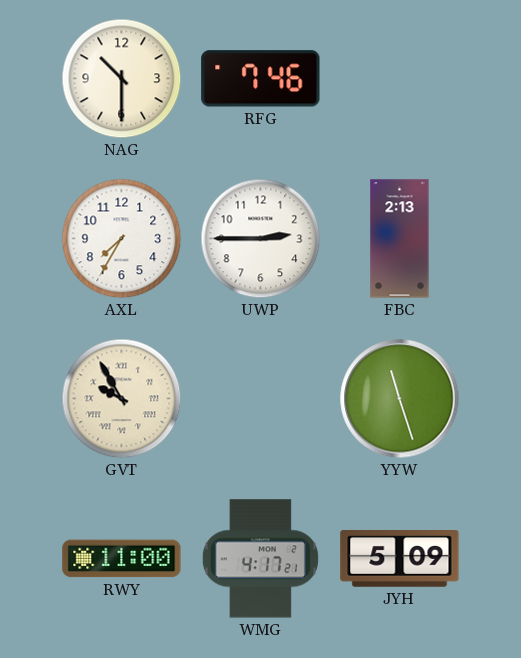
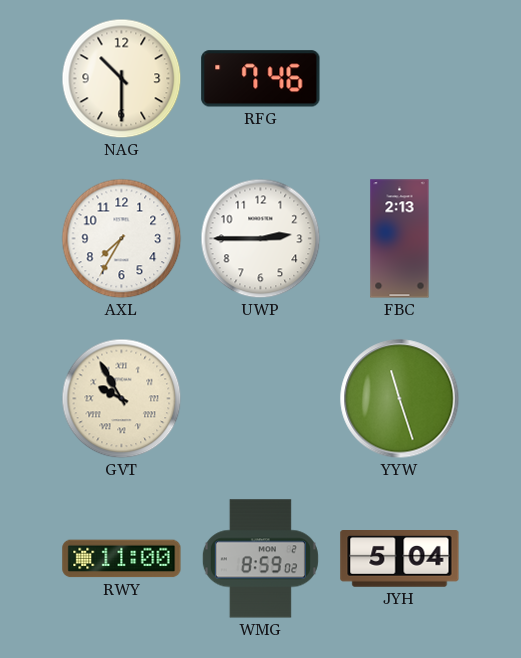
WMG: 4:17 -> 8:59
JYH: 5:09 -> 5:04
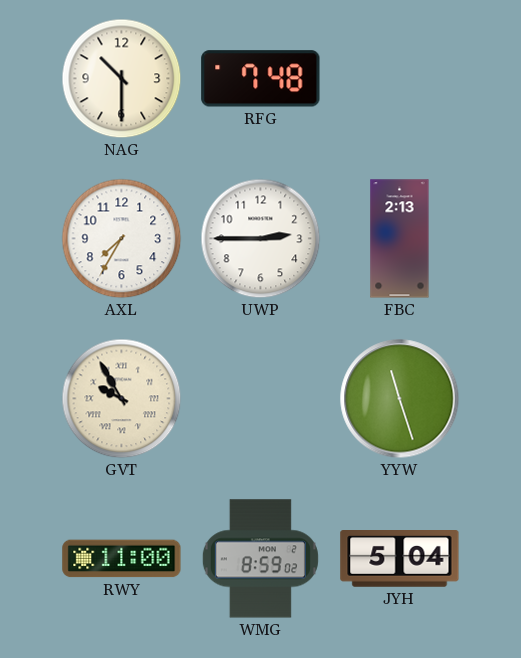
RFG: 7:46 -> 7:48
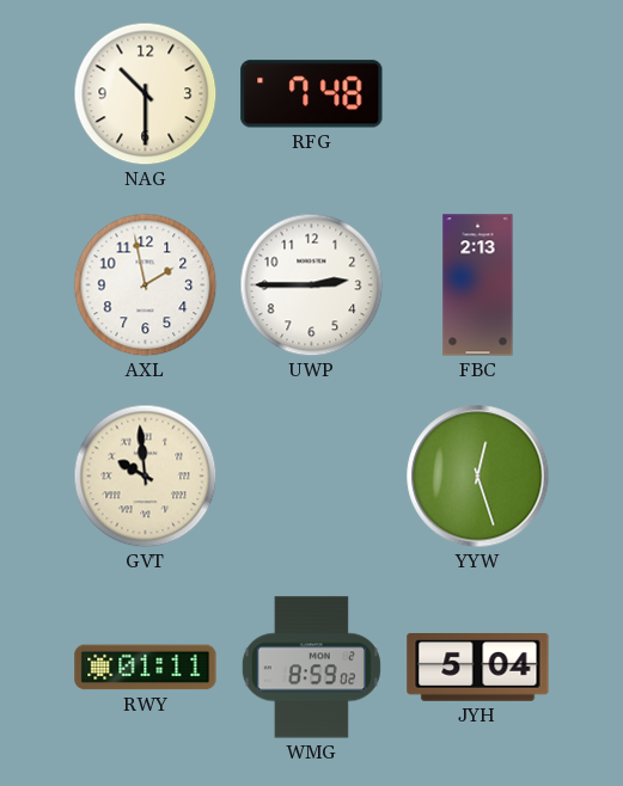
AXL: 7:35 -> 1:58
GVT: 9:55 -> 9:59
YYW: 11:27 -> 12:27
RWY: 11:00 -> 01:11
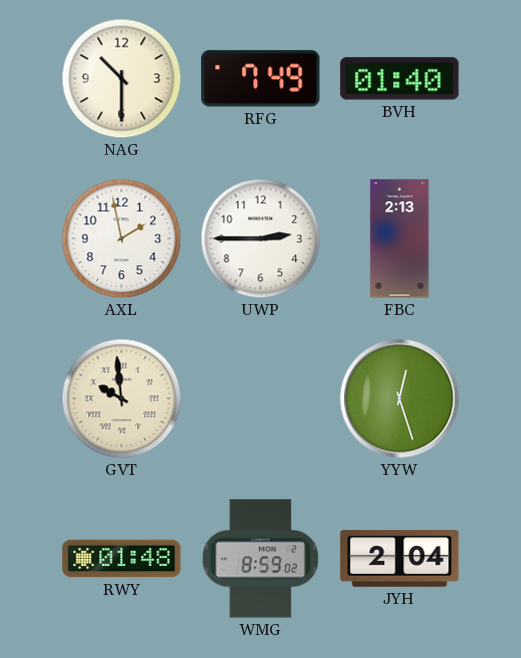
RFG: 7:48 -> 7:49
BVH: none -> 01:40
RWY: 01:11 -> 01:48
JYH: 5:04 -> 2:04
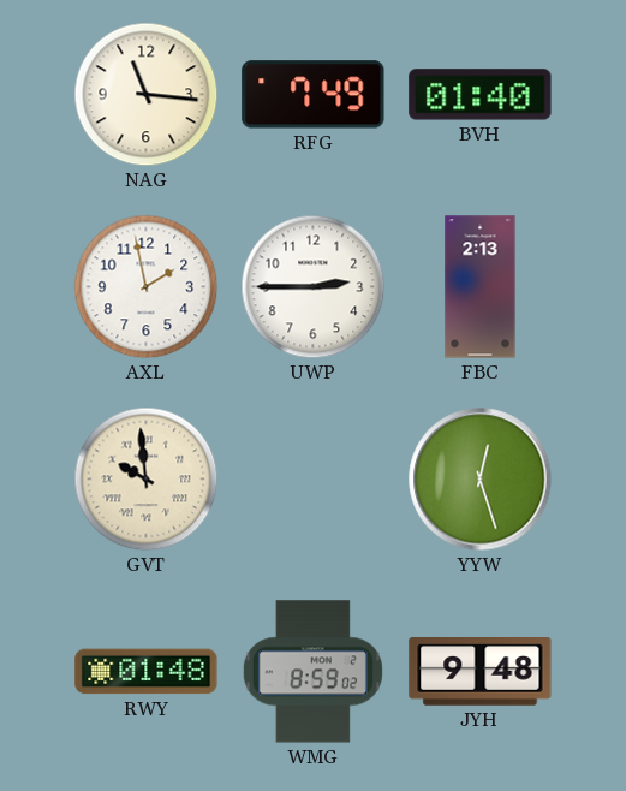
NAG: 10:30 -> 11:16
JYH: 2:04 -> 9:48
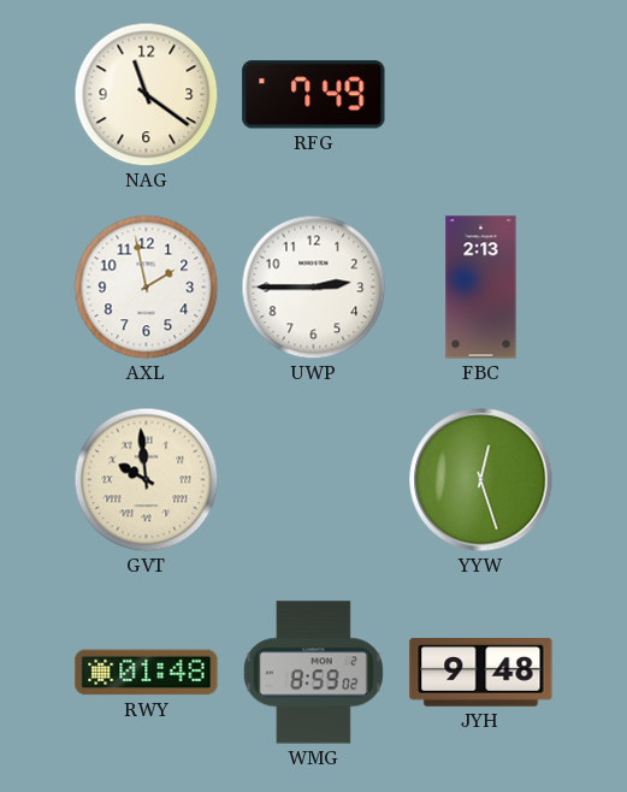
NAG: 11:16 -> 11:21
BVH: 01:40 -> none
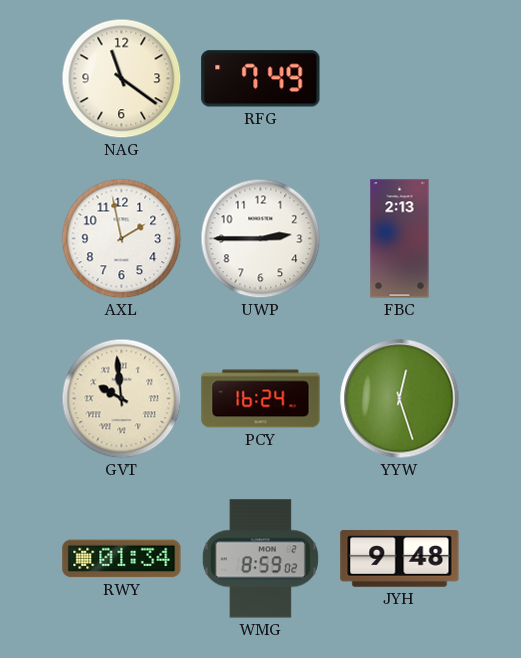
PCY: none -> 16:24
RWY: 01:48 -> 01:34
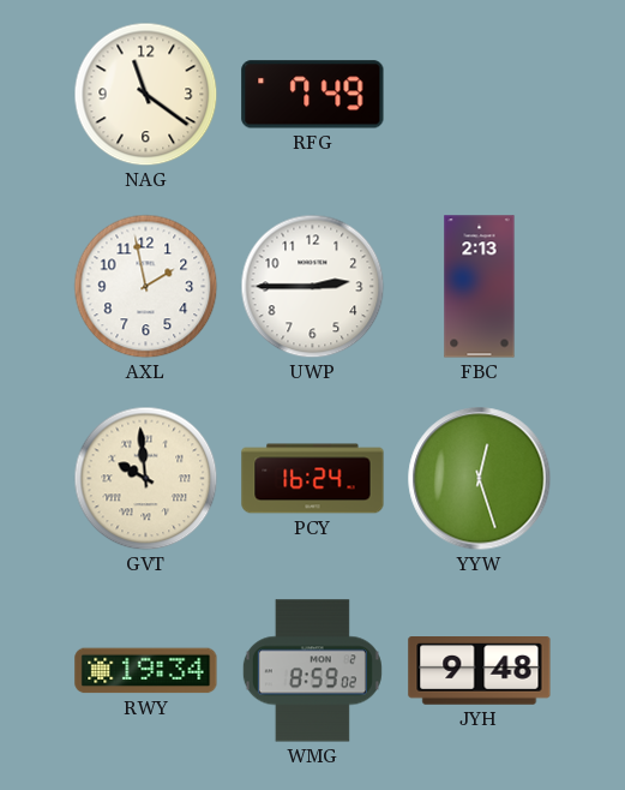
RWY: 01:34 -> 19:34
